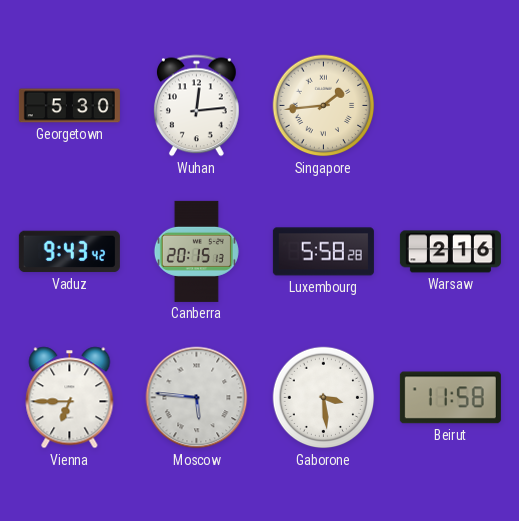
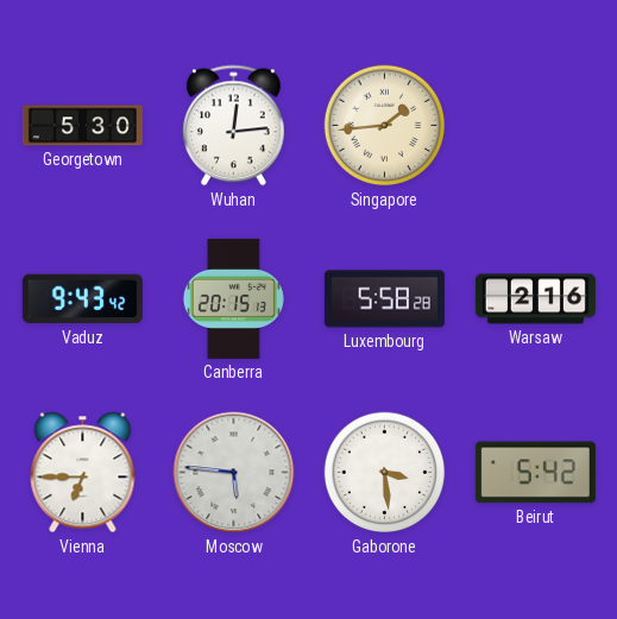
Beirut: 11:58 -> 5:42
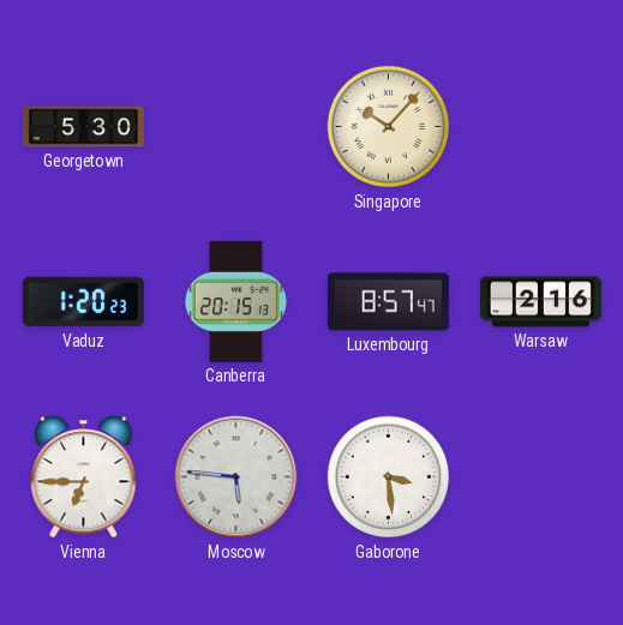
Wuhan: 12:14 -> none
Singapore: 1:44 -> 10:07
Vaduz: 9:43 -> 1:20
Luxembourg: 5:58 -> 8:57
Beirut: 5:42 -> none
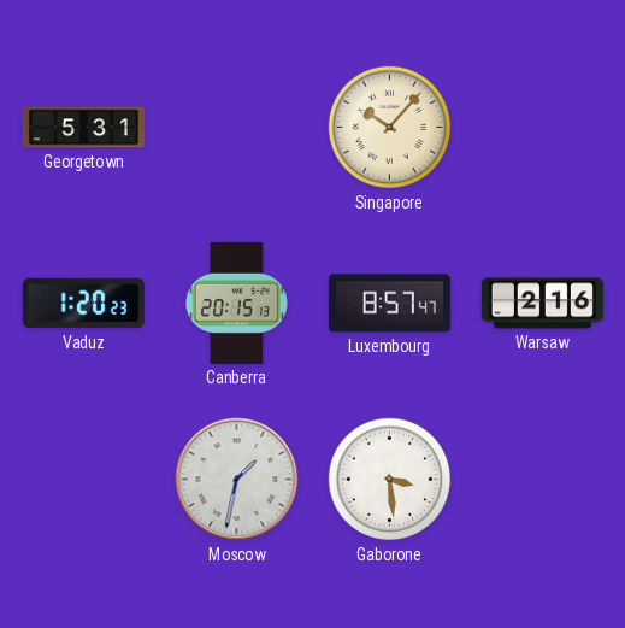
Georgetown: 5:30 -> 5:31
Vienna: 6:45 -> none
Moscow: 5:46 -> 1:32
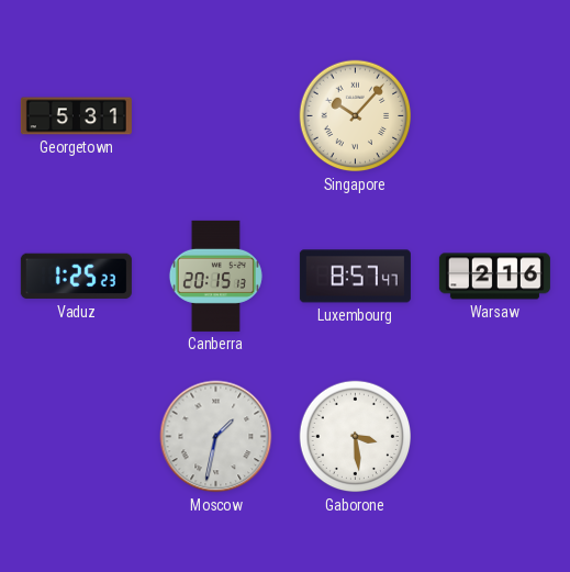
Vaduz: 1:20 -> 1:25
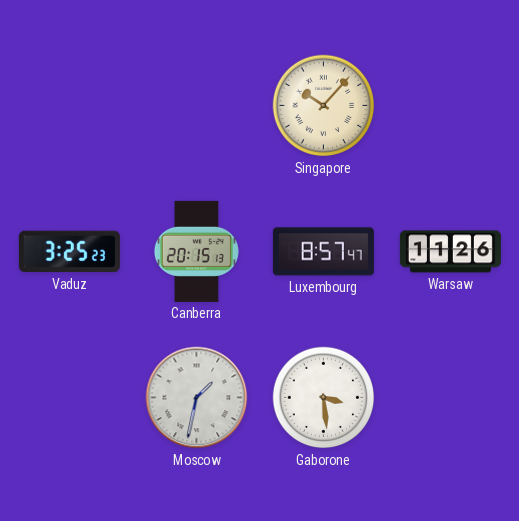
Georgetown: 5:31 -> none
Vaduz: 1:25 -> 3:25
Warsaw: 2:16 -> 11:26
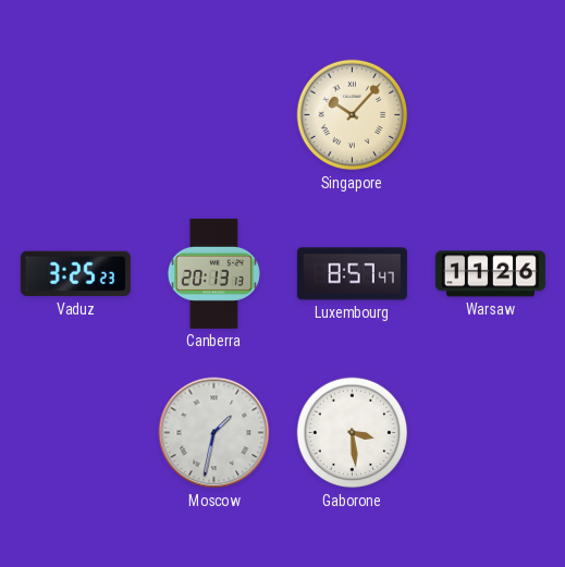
Canberra: 20:15 -> 20:13
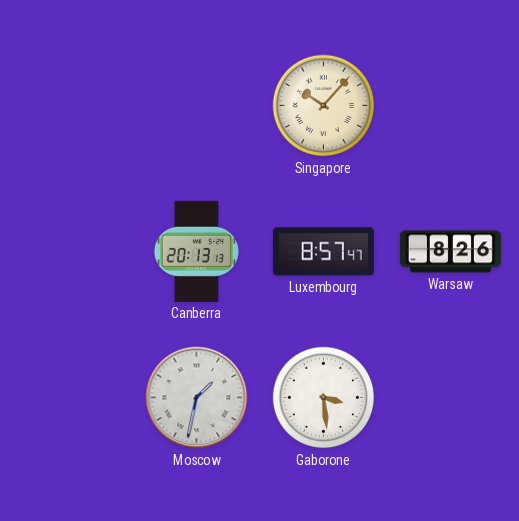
Vaduz: 3:25 -> none
Warsaw: 11:26 -> 8:26
